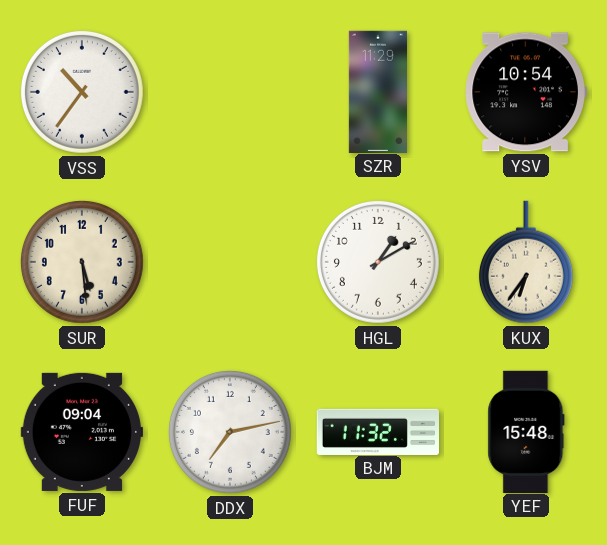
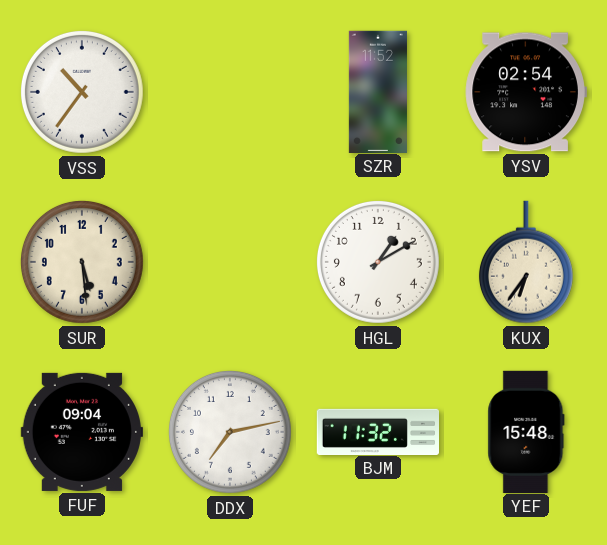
SZR: 11:29 -> 11:52
YSV: 10:54 -> 02:54
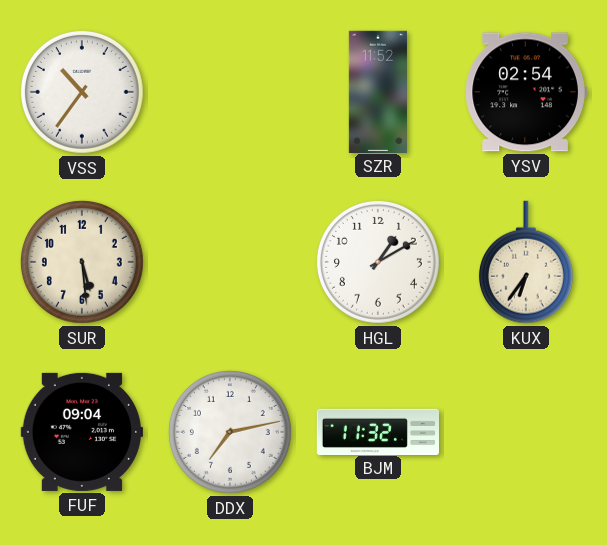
YEF: 15:48 -> none
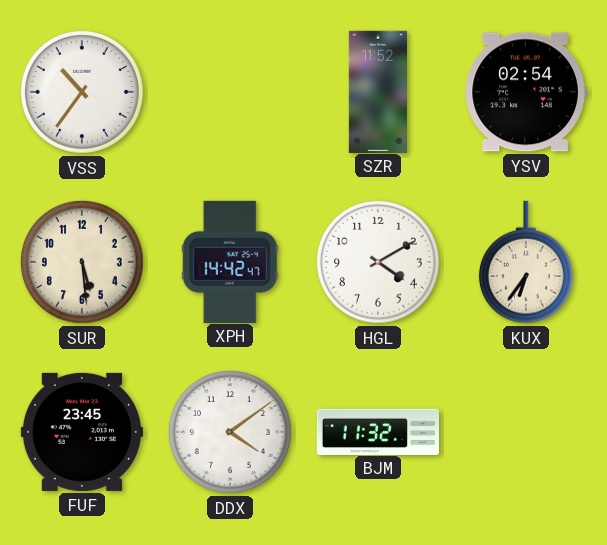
XPH: none -> 14:42
HGL: 1:10 -> 4:10
FUF: 09:04 -> 23:45
DDX: 7:13 -> 4:09
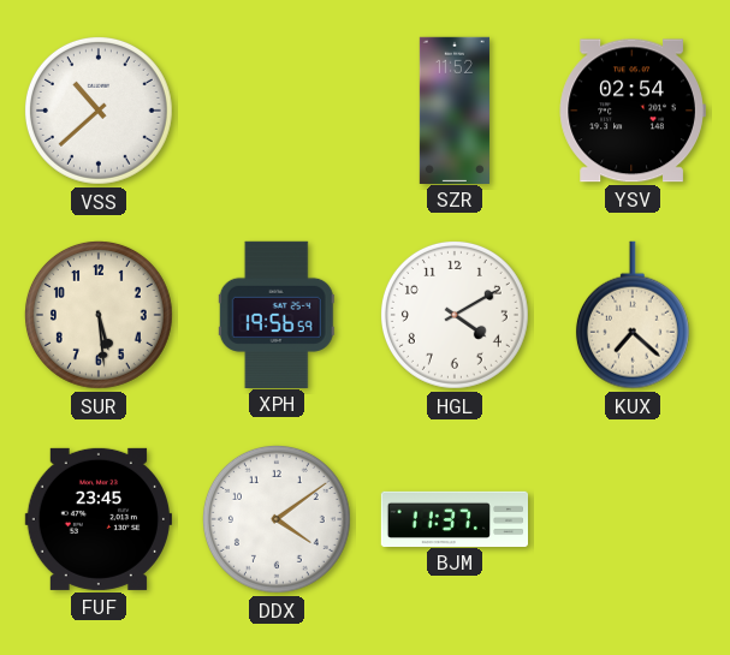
VSS: 10:36 -> 10:38
XPH: 14:42 -> 19:56
KUX: 6:36 -> 7:22
BJM: 11:32 -> 11:37
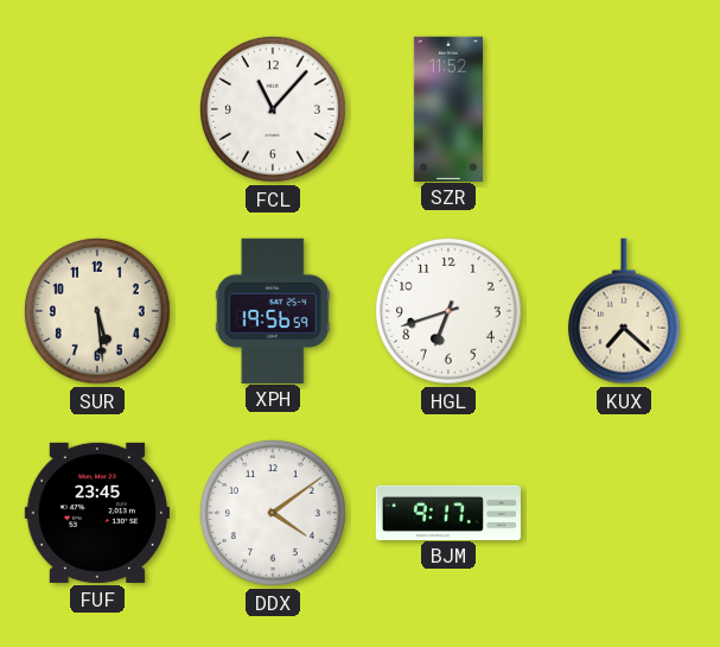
VSS: 10:38 -> none
FCL: none -> 11:07
YSV: 02:54 -> none
HGL: 4:10 -> 6:42
BJM: 11:37 -> 9:17
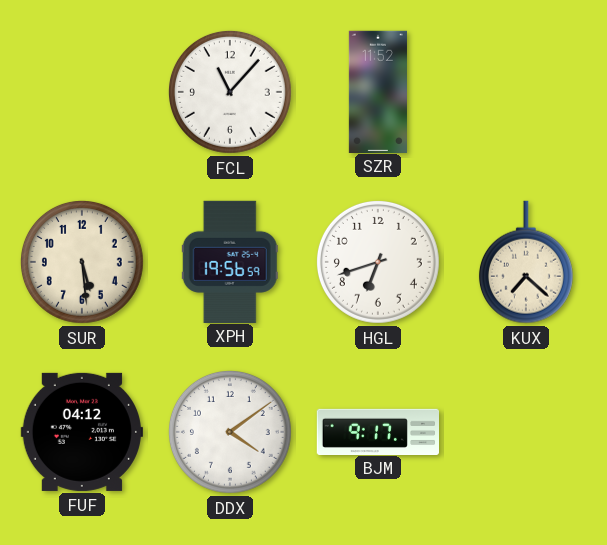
FUF: 23:45 -> 04:12
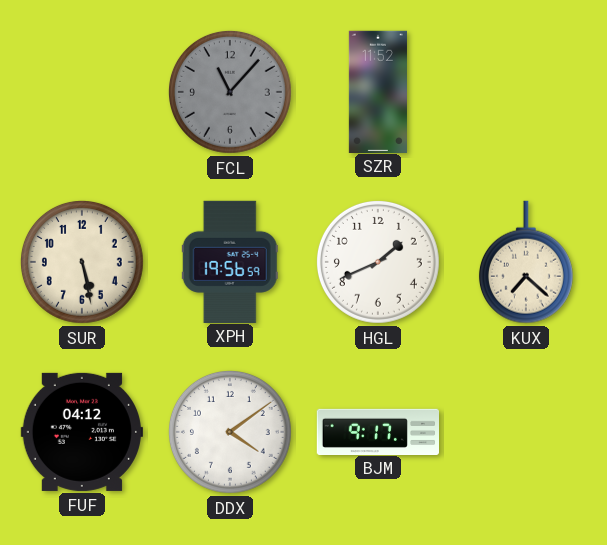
FCL dial: white -> grey
SUR: 5:29 -> 5:28
HGL: 6:42 -> 1:41
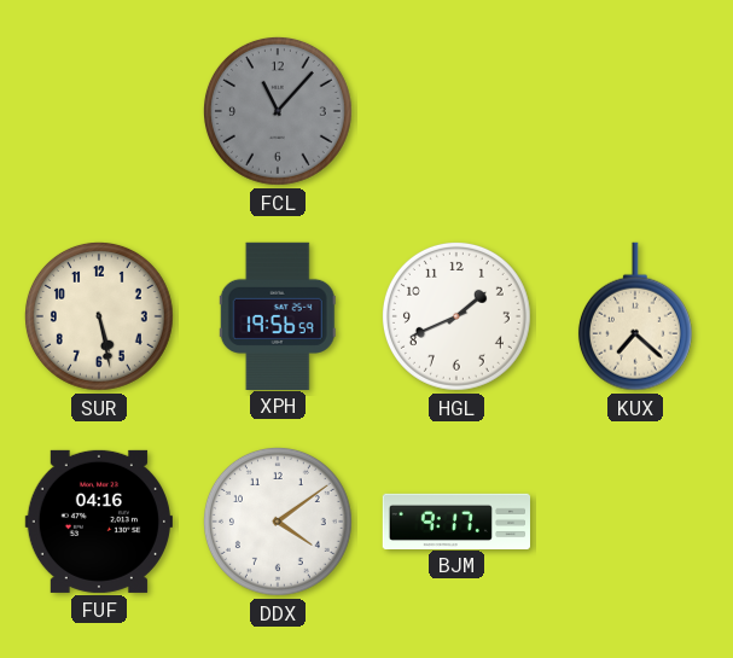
SZR: 11:52 -> none
FUF: 04:12 -> 04:16
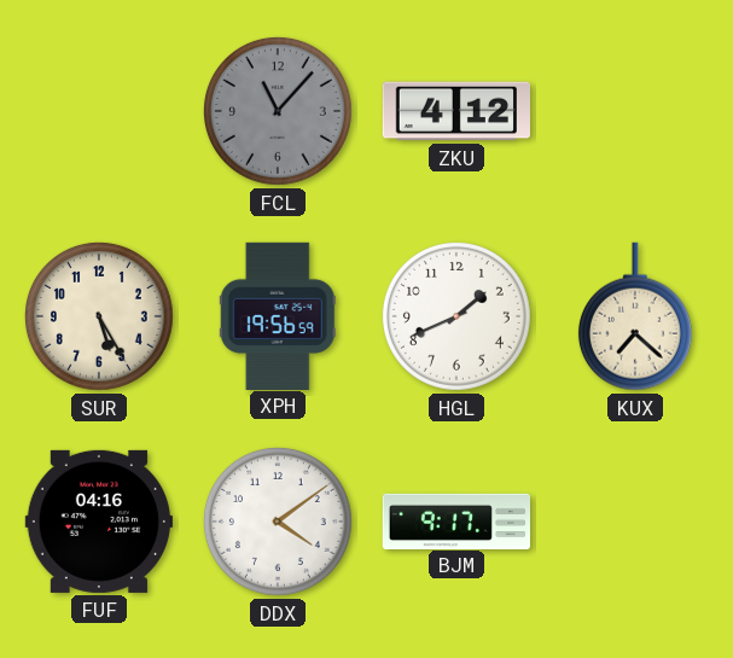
ZKU: none -> 4:12
SUR: 5:28 -> 5:25
